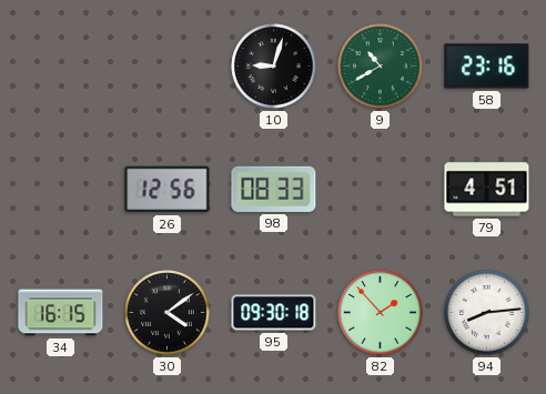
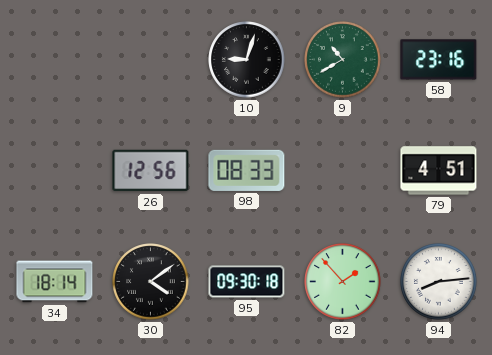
34: 16:15 -> 18:14
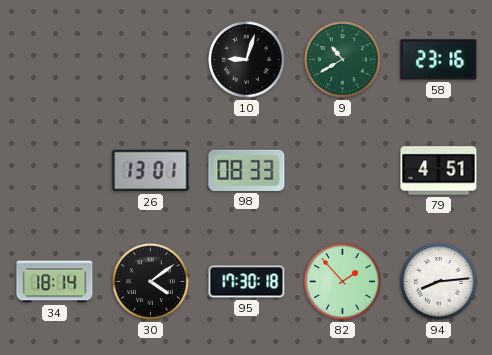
26: 12:56 -> 13:01
95: 09:30 -> 17:30
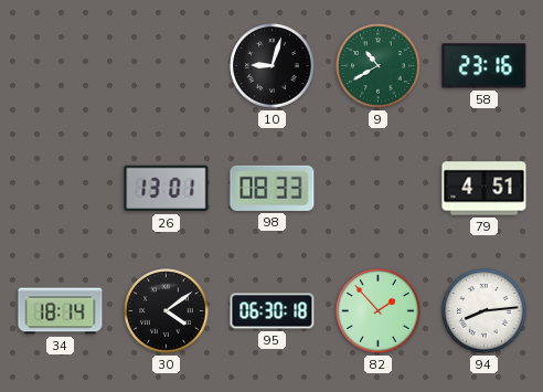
95: 17:30 -> 06:30
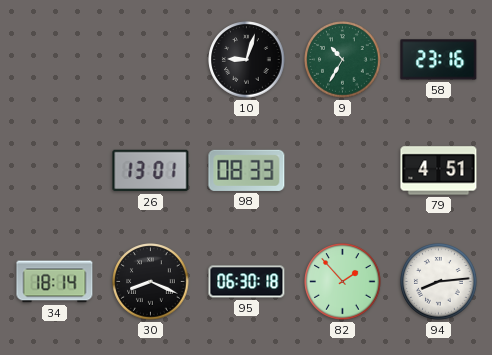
9: 10:40 -> 10:35
30: 4:09 -> 8:19
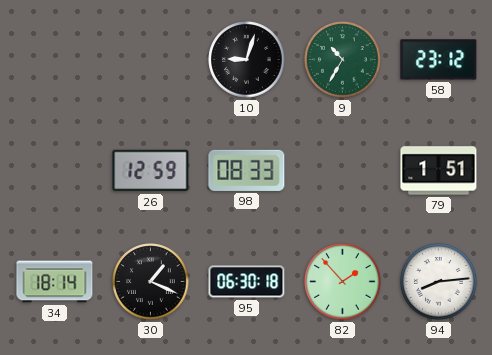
58: 23:16 -> 23:12
26: 13:01 -> 12:59
79: 4:51 -> 1:51
30: 8:19 -> 1:19
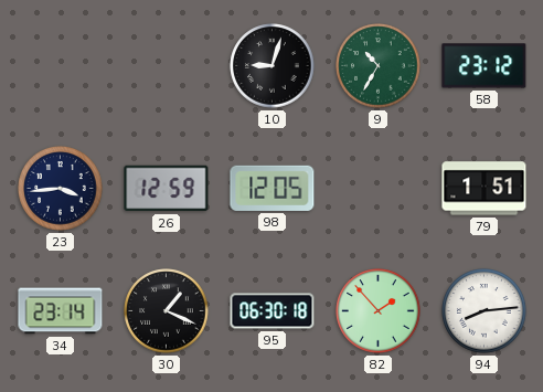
23: none -> 3:44
98: 08:33 -> 12:05
34: 18:14 -> 23:14
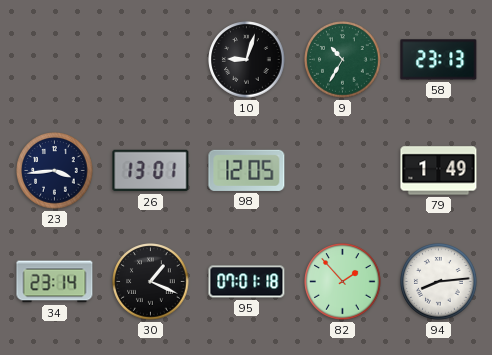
58: 23:12 -> 23:13
26: 12:59 -> 13:01
79: 1:51 -> 1:49
95: 06:30 -> 07:01
